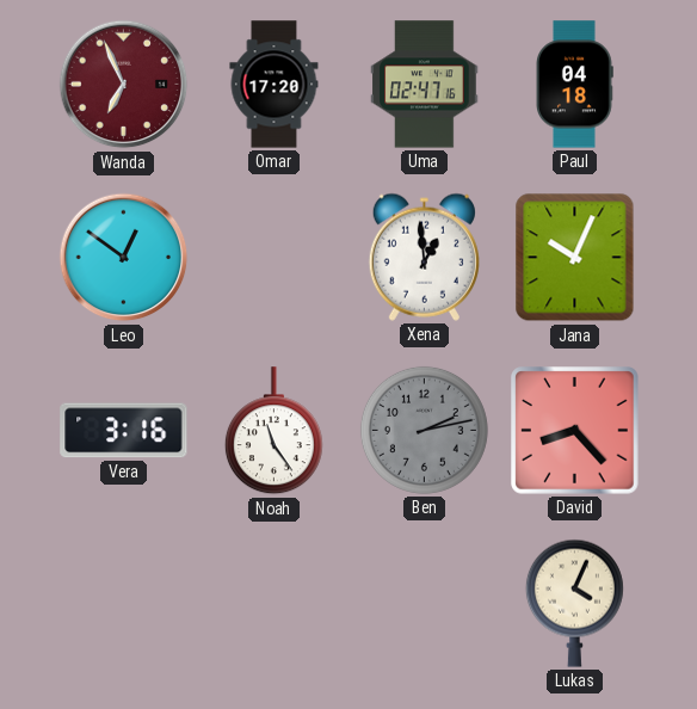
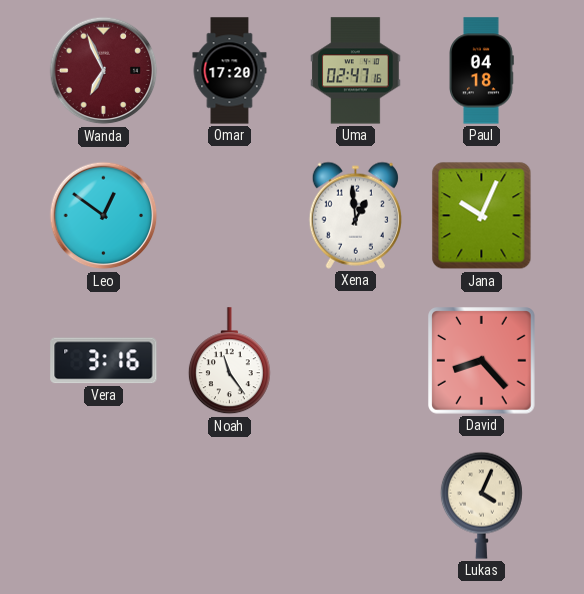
Ben: 2:13 -> none
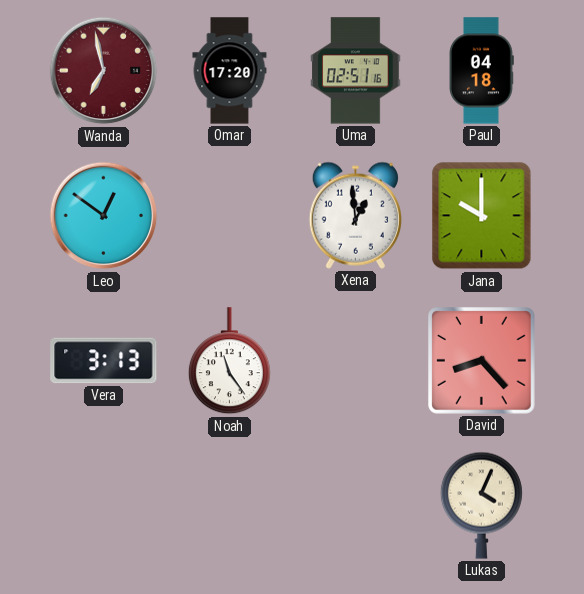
Wanda: 6:56 -> 6:58
Uma: 02:47 -> 02:51
Jana: 10:04 -> 10:00
Vera: 3:16 -> 3:13
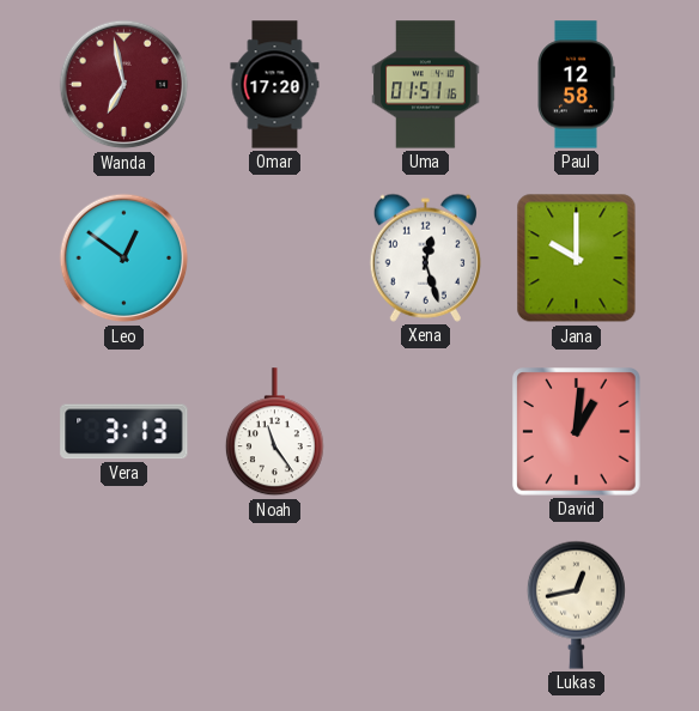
Uma: 02:51 -> 01:51
Paul: 04:18 -> 12:58
Xena: 12:59 -> 12:27
David: 8:23 -> 1:01
Lukas: 4:04 -> 12:43
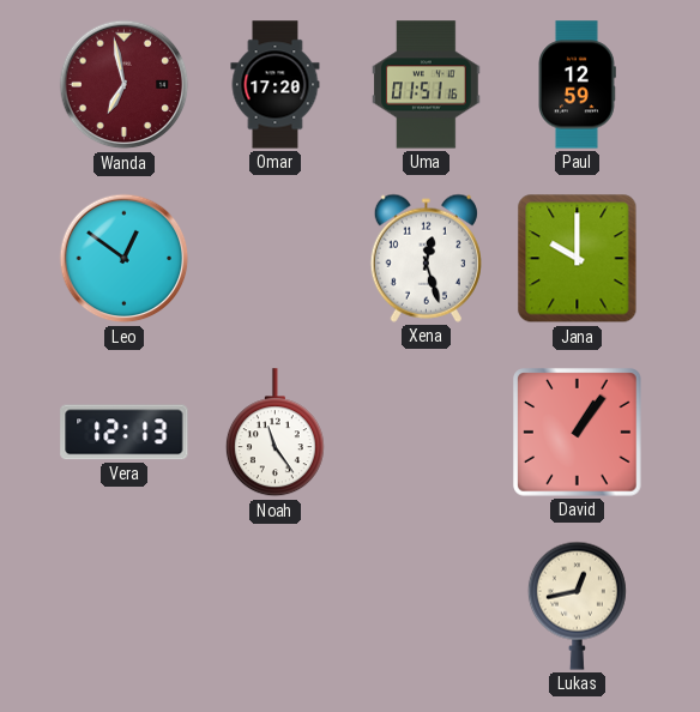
Paul: 12:58 -> 12:59
Vera: 3:13 -> 12:13
David: 1:01 -> 1:06
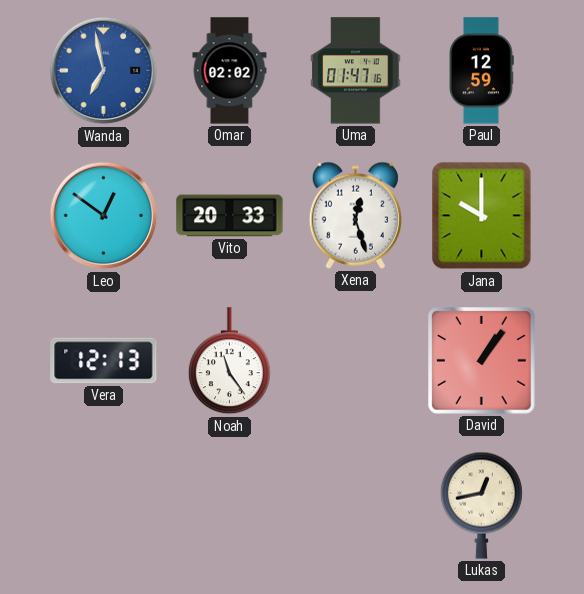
Wanda dial: burgundy -> blue
Omar: 17:20 -> 02:02
Uma: 01:51 -> 01:47
Vito: none -> 20:33
